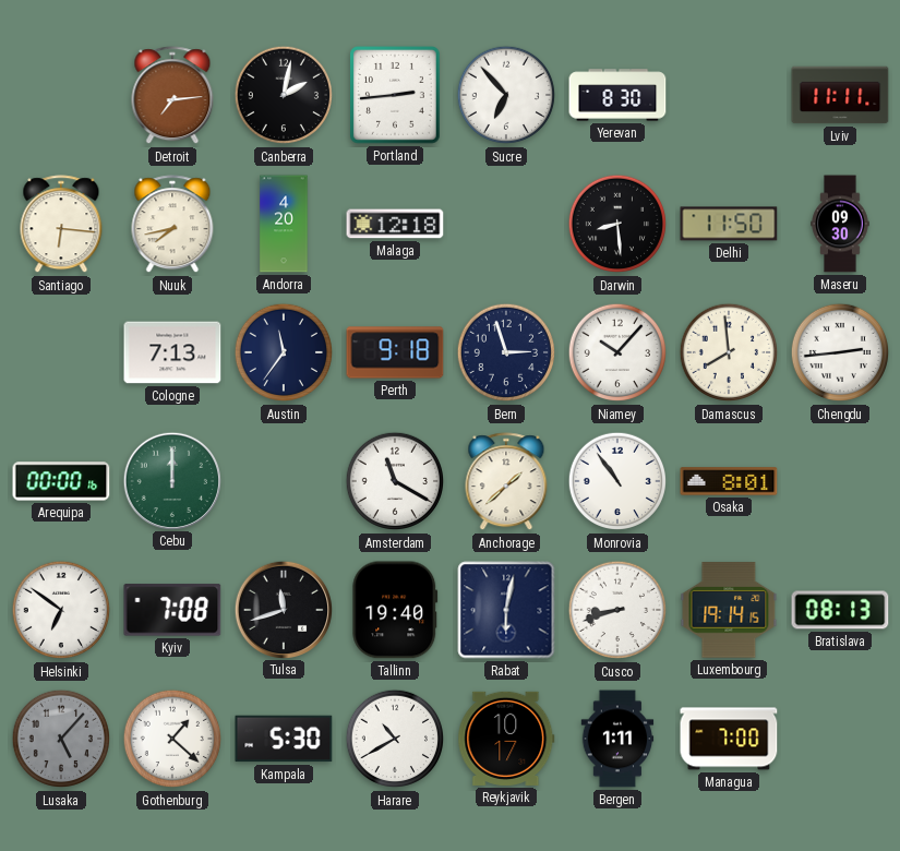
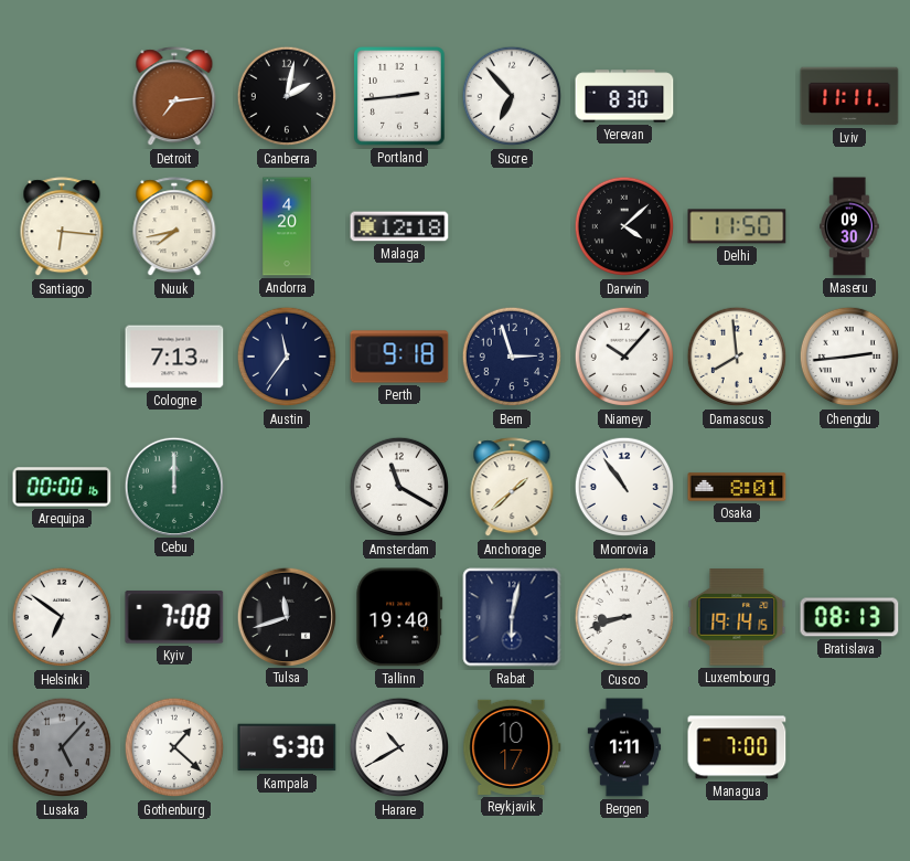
Darwin: 8:29 -> 4:08
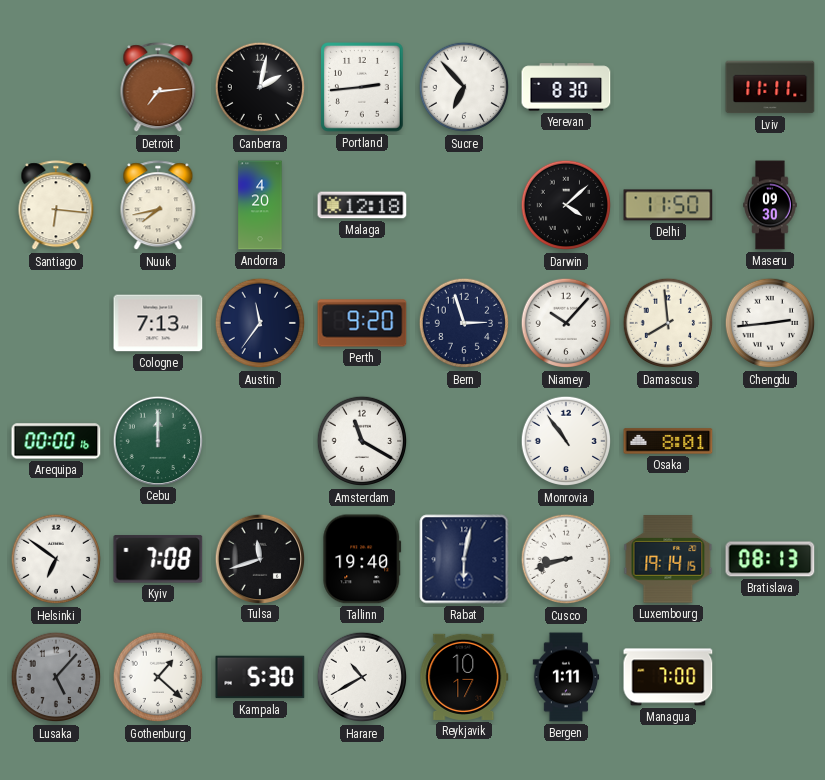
Perth: 9:18 -> 9:20
Anchorage: 1:38 -> none
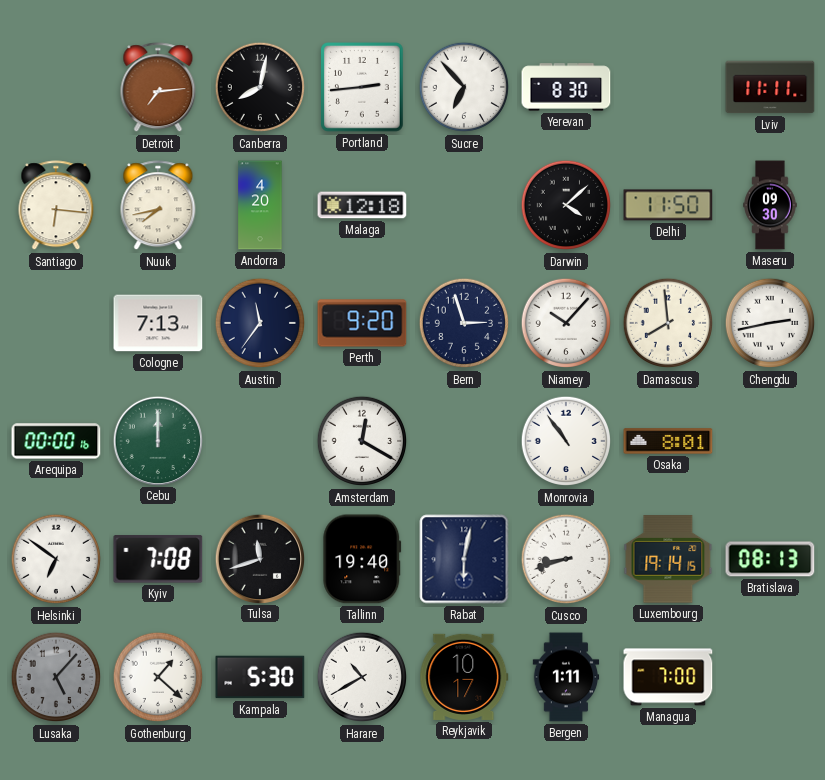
Canberra: 2:02 -> 8:02
Chengdu: 2:44 -> 2:43
Amsterdam: 11:20 -> 12:20
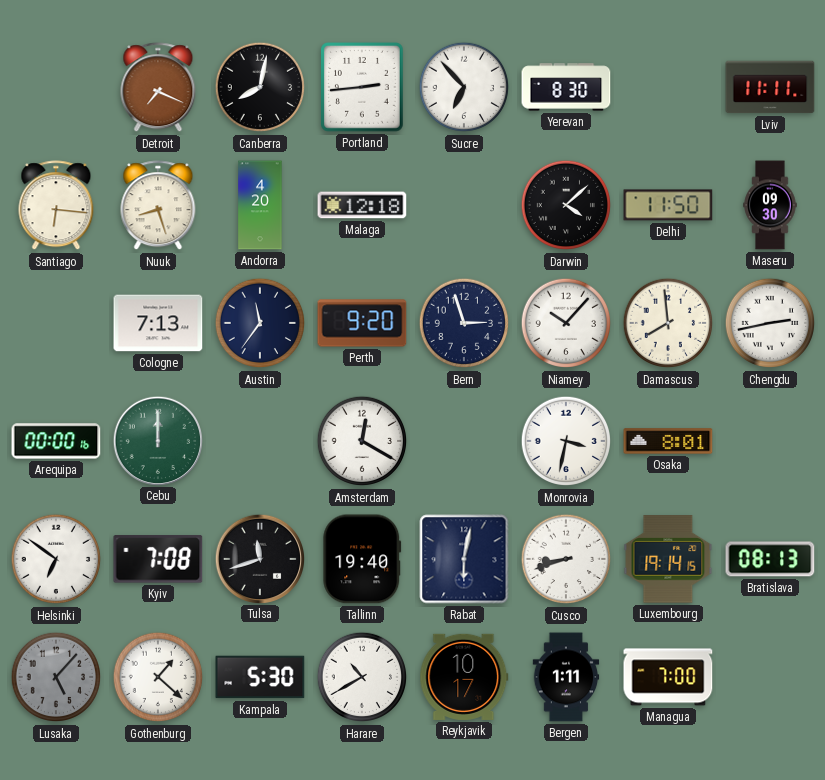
Detroit: 7:14 -> 7:19
Nuuk: 7:43 -> 8:27
Monrovia: 10:54 -> 3:32
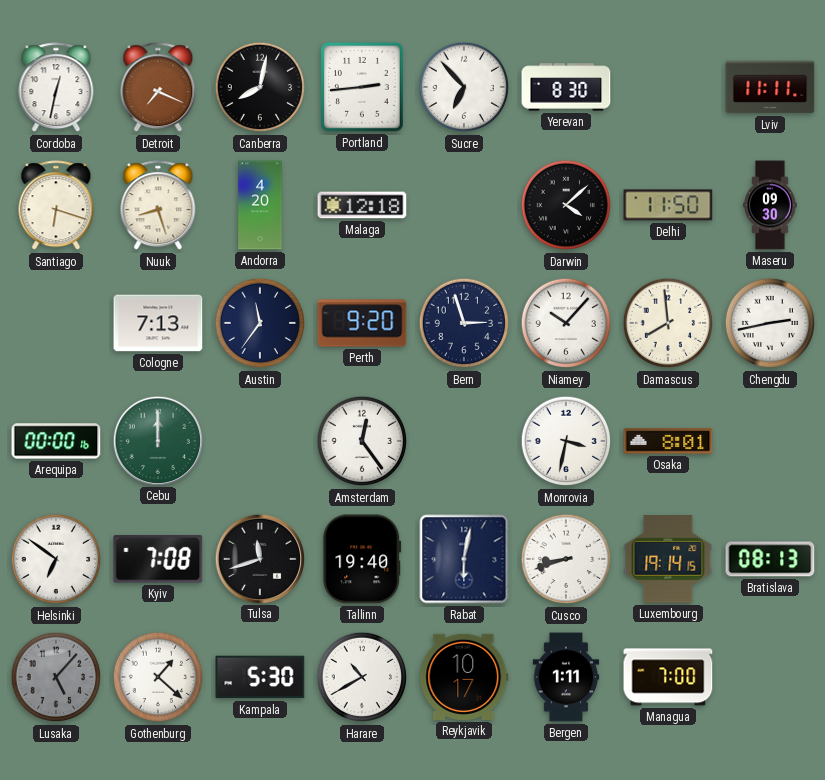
Cordoba: none -> 12:32
Santiago: 6:16 -> 6:18
Amsterdam: 12:20 -> 12:24
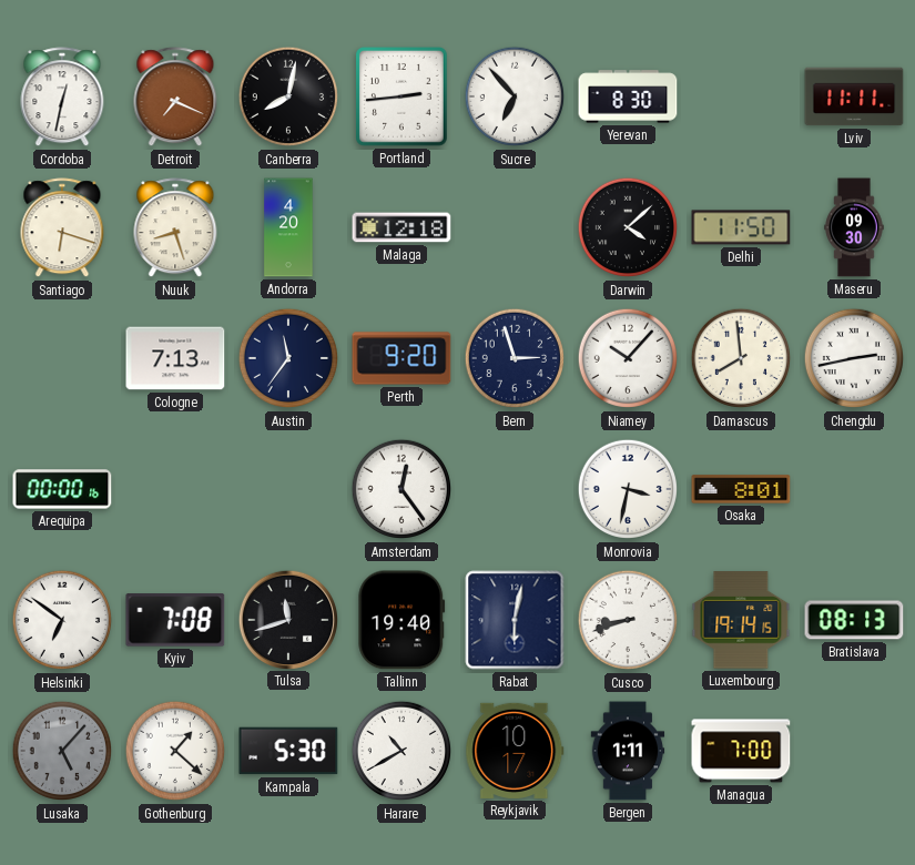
Cebu: 12:00 -> none
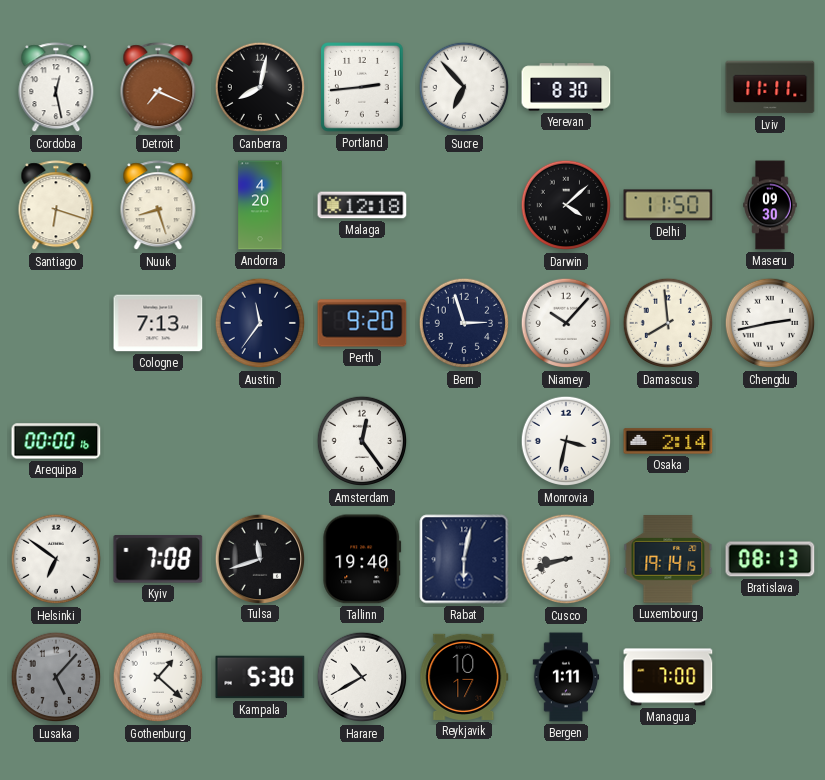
Cordoba: 12:32 -> 12:28
Osaka: 8:01 -> 2:14
